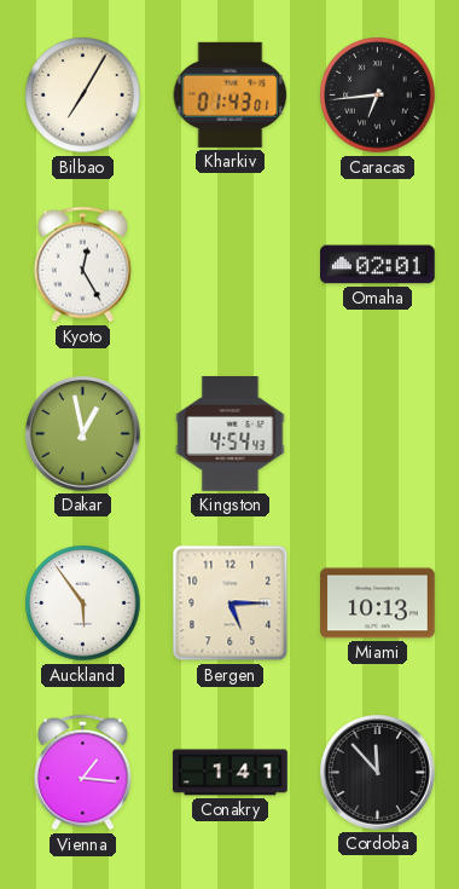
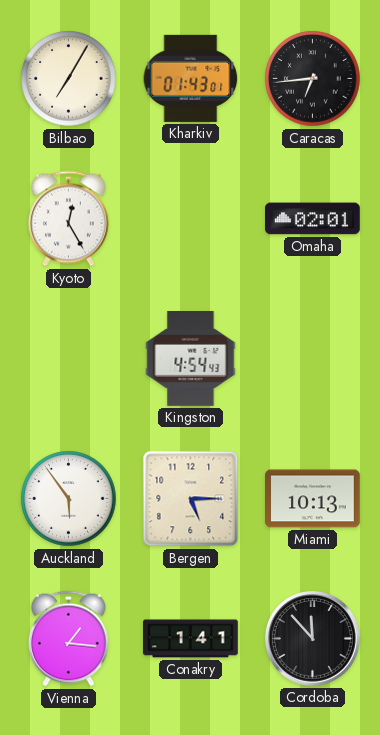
Dakar: 12:58 -> none
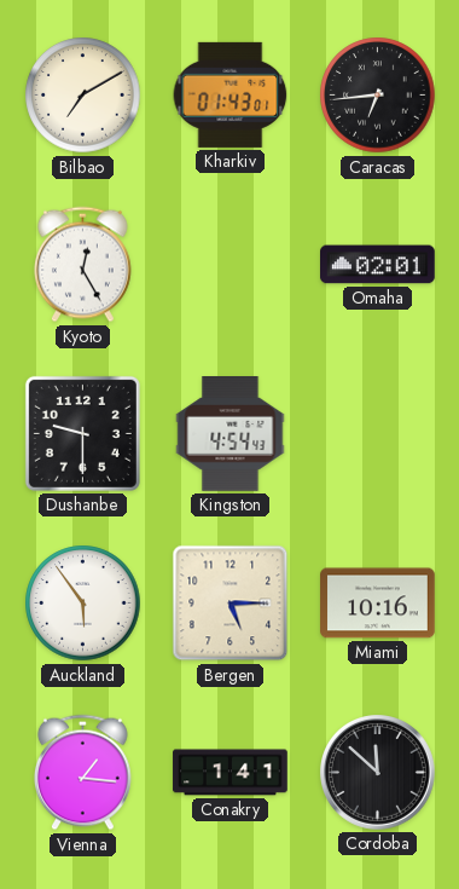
Bilbao: 7:05 -> 7:10
Dushanbe: none -> 9:30
Miami: 10:13 -> 10:16
Cordoba: 11:53 -> 11:52
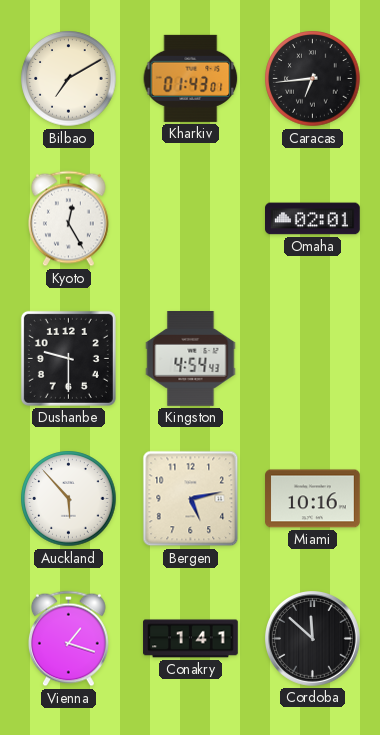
Auckland: 5:54 -> 5:53
Bergen: 5:15 -> 5:13
Vienna: 1:16 -> 1:18
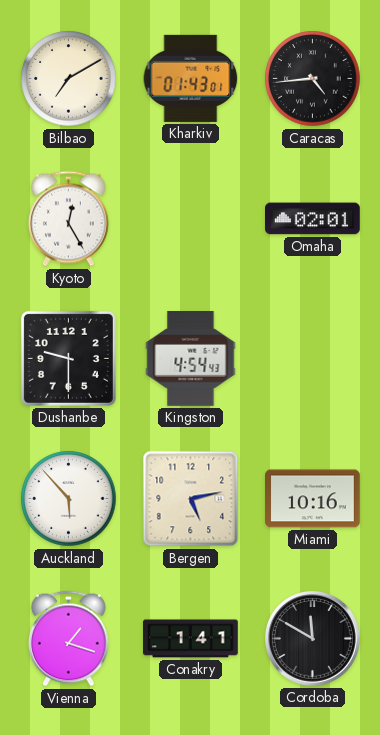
Caracas: 6:44 -> 4:44
Cordoba: 11:52 -> 11:50
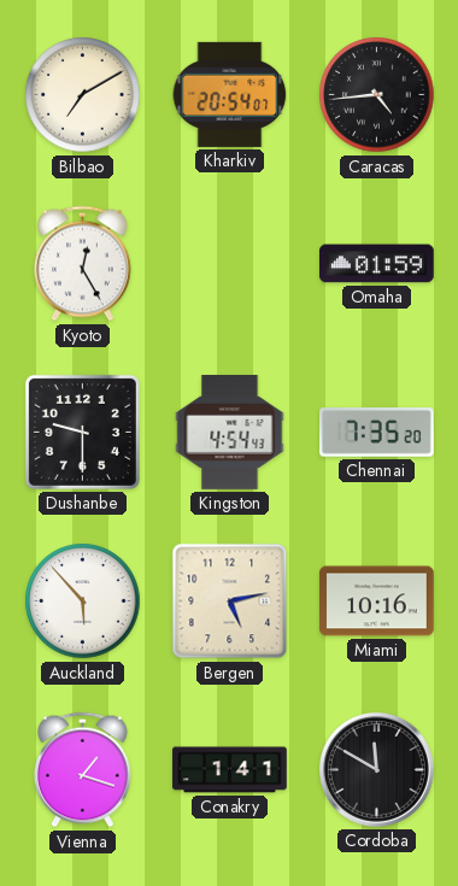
Kharkiv: 01:43 -> 20:54
Omaha: 02:01 -> 01:59
Chennai: none -> 7:35
